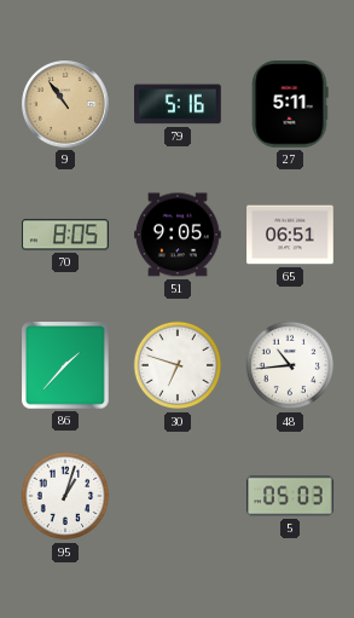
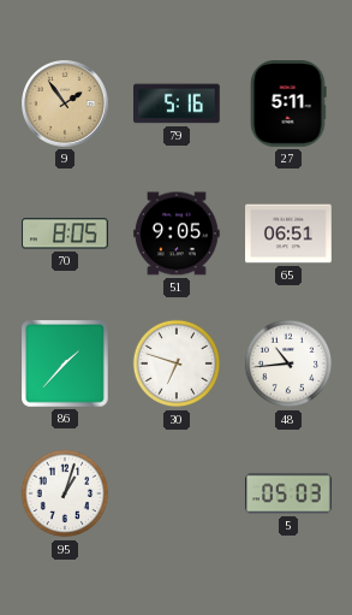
9: 10:54 -> 1:54
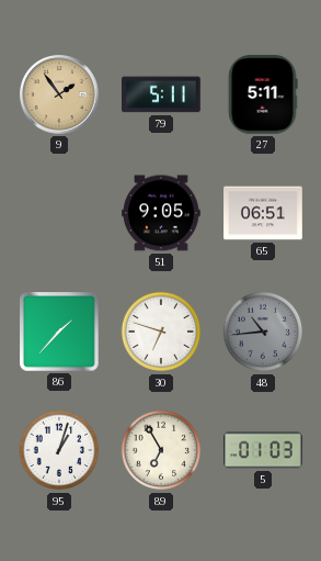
79: 5:16 -> 5:11
70: 8:05 -> none
48 dial: white -> grey
89: none -> 6:55
5: 05:03 -> 01:03
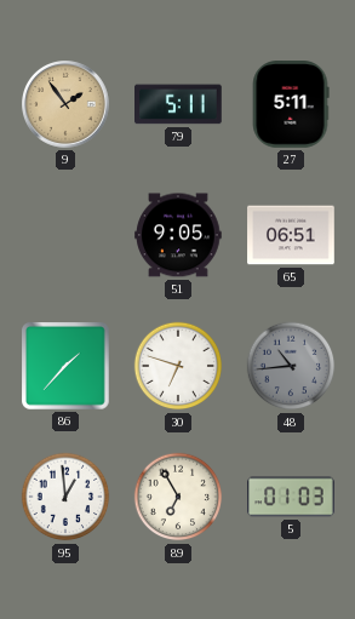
95: 1:03 -> 12:59
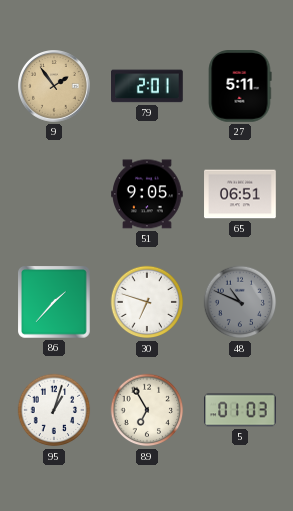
79: 5:11 -> 2:01
48: 10:44 -> 10:49
95: 12:59 -> 1:03
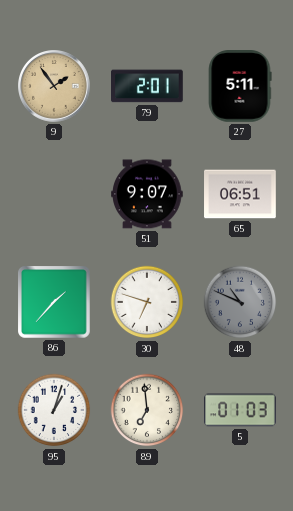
51: 9:05 -> 9:07
89: 6:55 -> 6:59
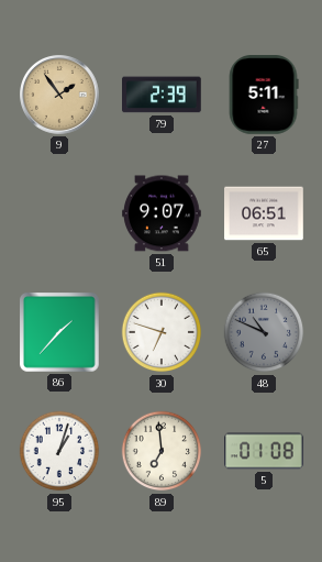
79: 2:01 -> 2:39
5: 01:03 -> 01:08
